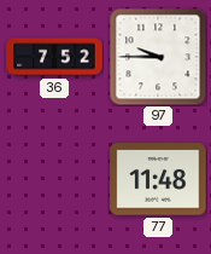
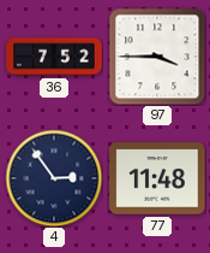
97: 9:45 -> 3:45
4: none -> 2:54
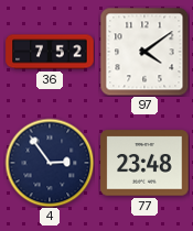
97: 3:45 -> 4:09
77: 11:48 -> 23:48
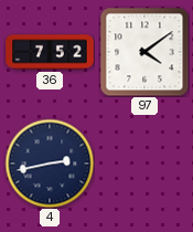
4: 2:54 -> 2:43
77: 23:48 -> none
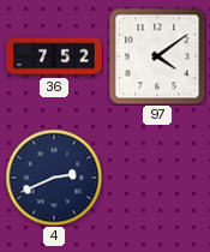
4: 2:43 -> 2:41
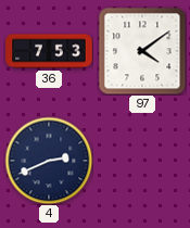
36: 7:52 -> 7:53
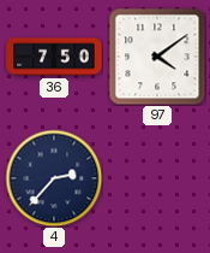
36: 7:53 -> 7:50
4: 2:41 -> 2:37
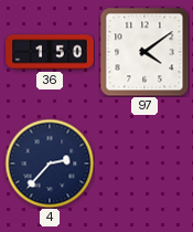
36: 7:50 -> 1:50
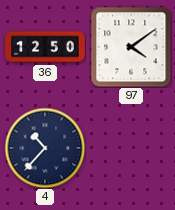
36: 1:50 -> 12:50
4: 2:37 -> 10:37
